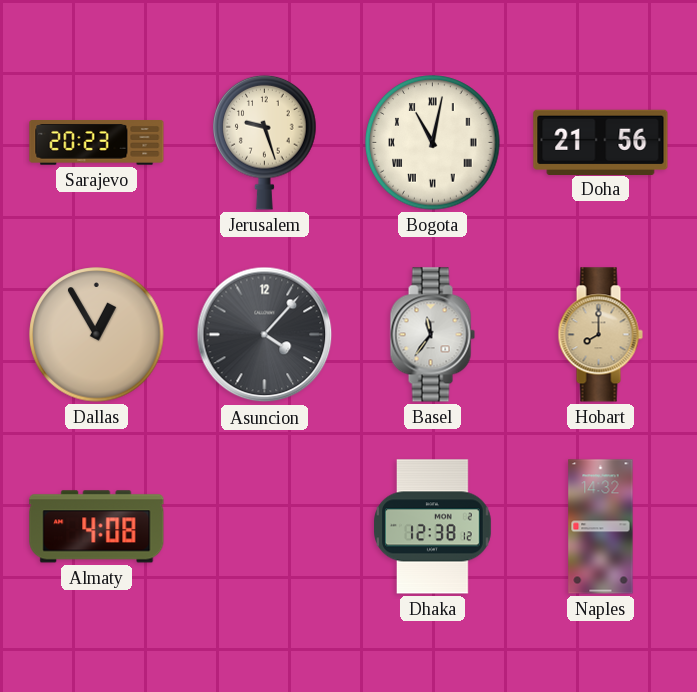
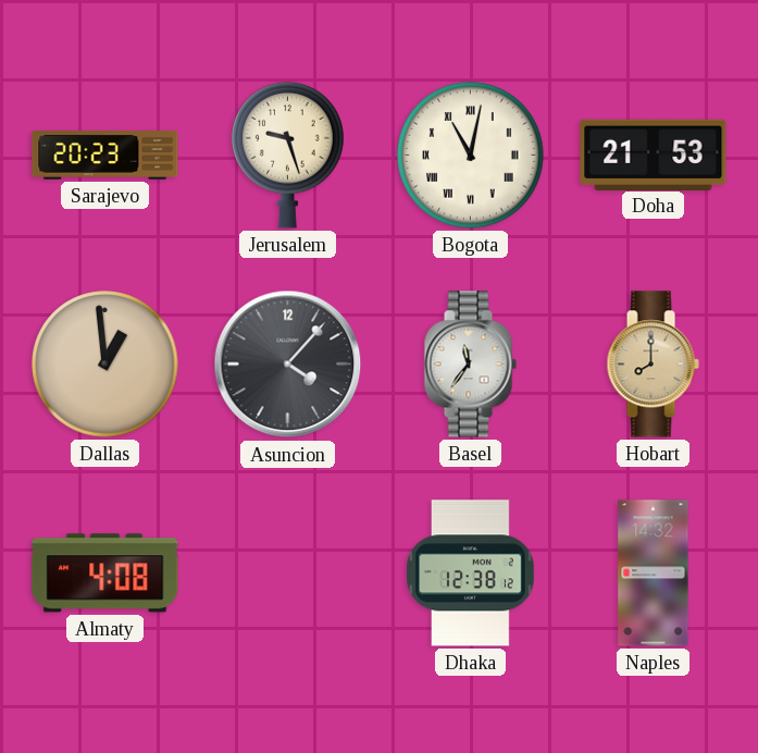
Doha: 21:56 -> 21:53
Dallas: 12:55 -> 12:59
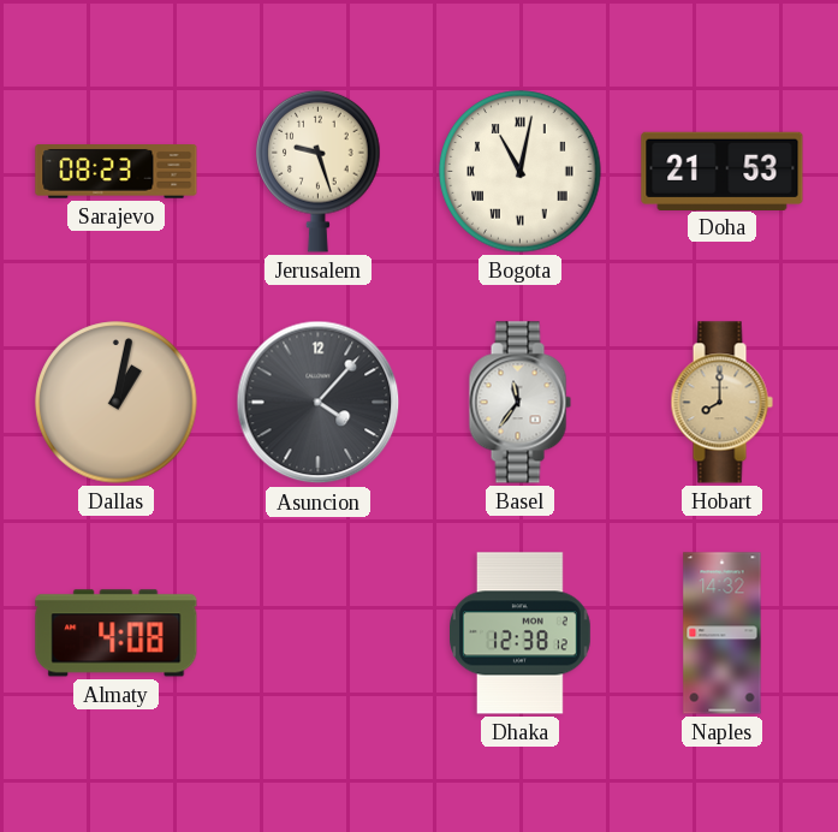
Sarajevo: 20:23 -> 08:23
Dallas: 12:59 -> 1:02
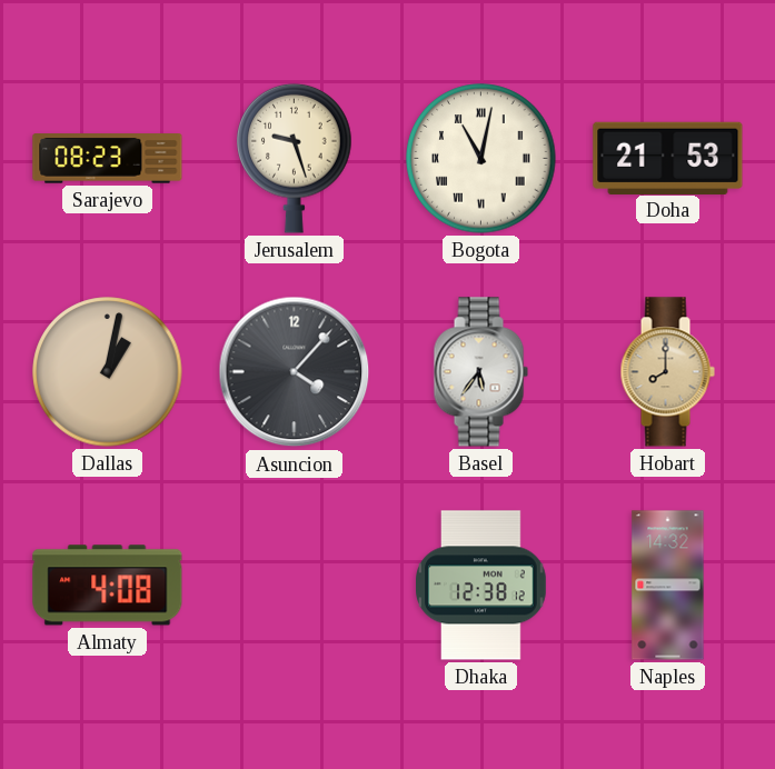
Basel: 11:36 -> 5:36
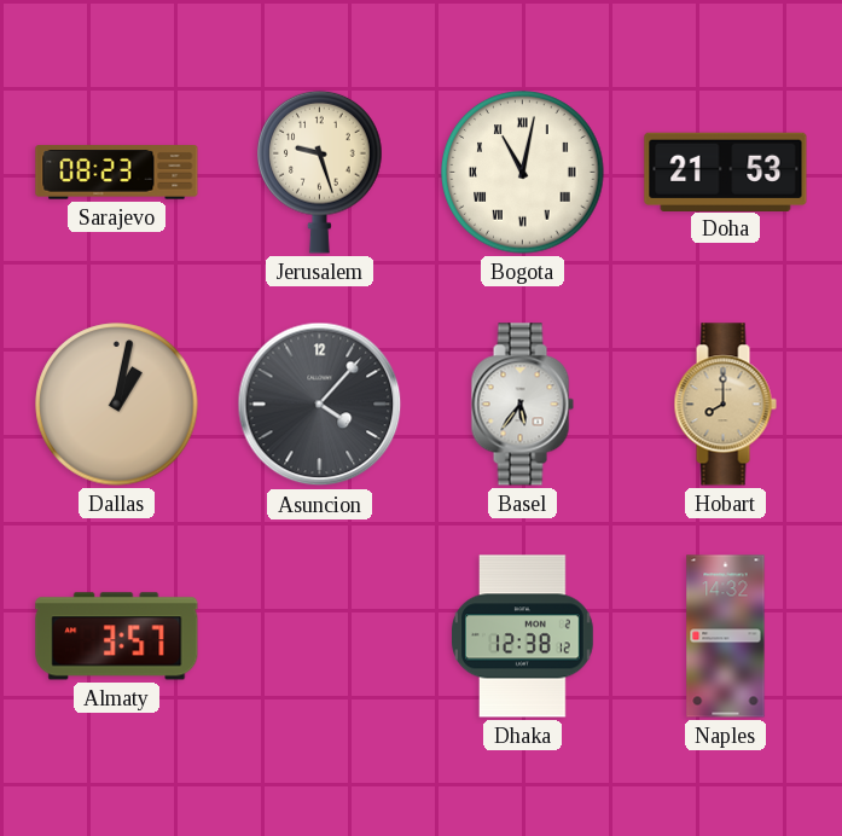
Almaty: 4:08 -> 3:57
